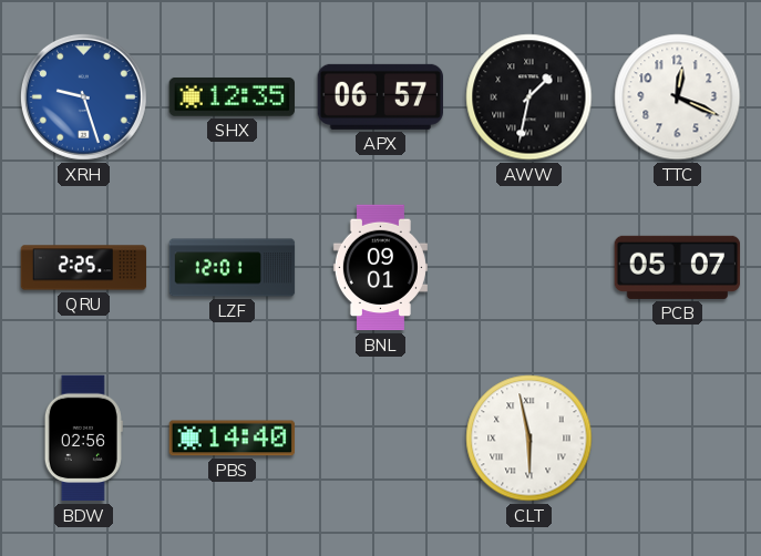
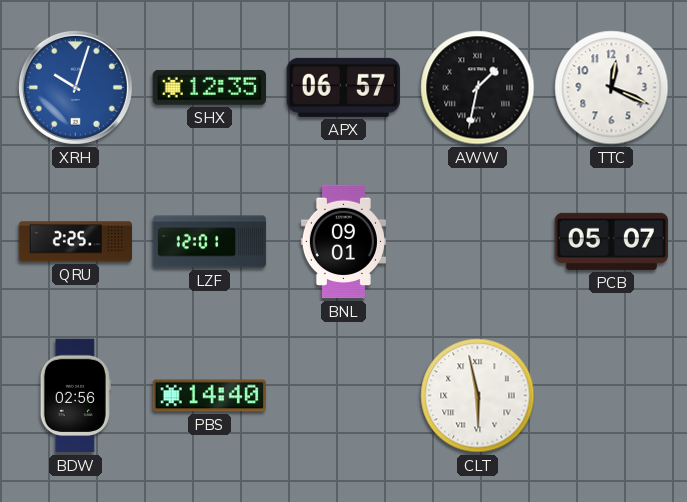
XRH: 9:27 -> 10:03
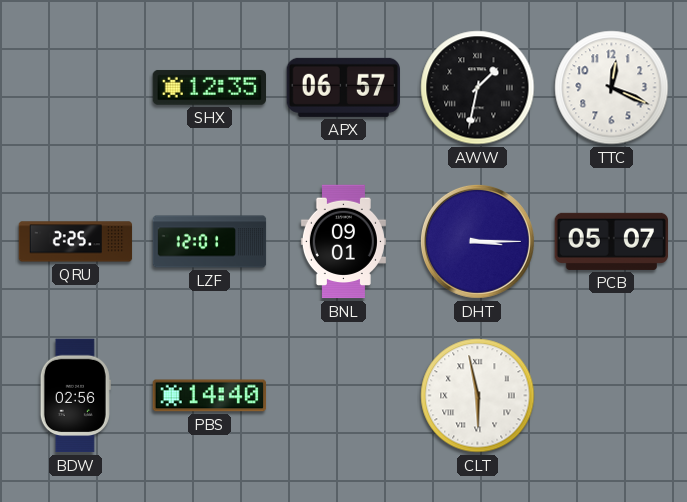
XRH: 10:03 -> none
DHT: none -> 3:15
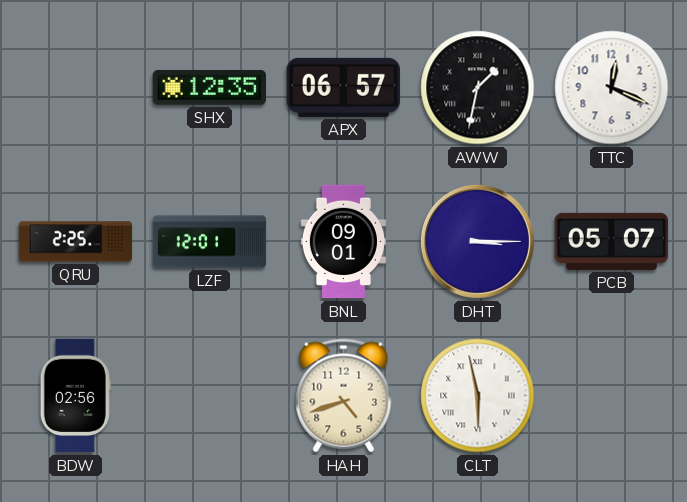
PBS: 14:40 -> none
HAH: none -> 4:42
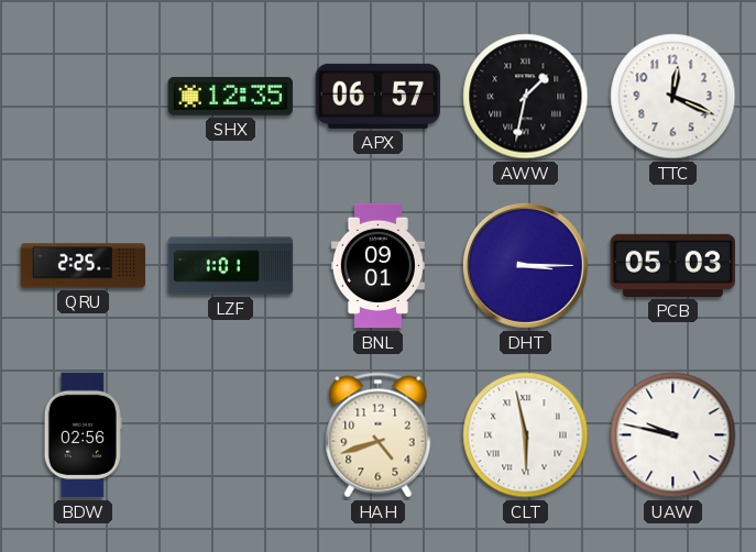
LZF: 12:01 -> 1:01
PCB: 05:07 -> 05:03
UAW: none -> 9:47
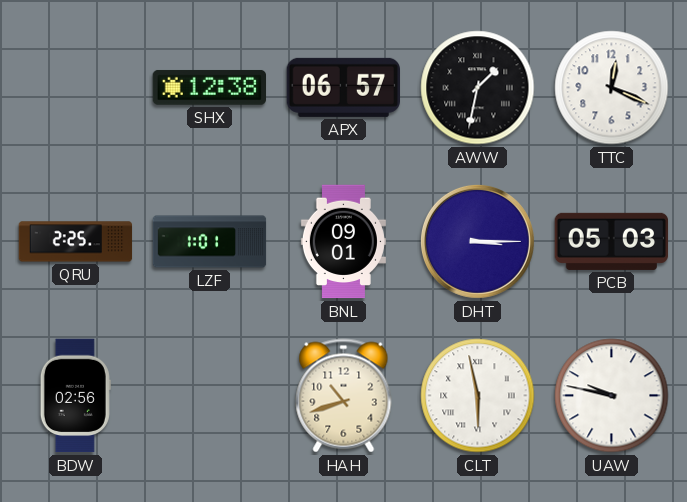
SHX: 12:35 -> 12:38
HAH: 4:42 -> 10:42
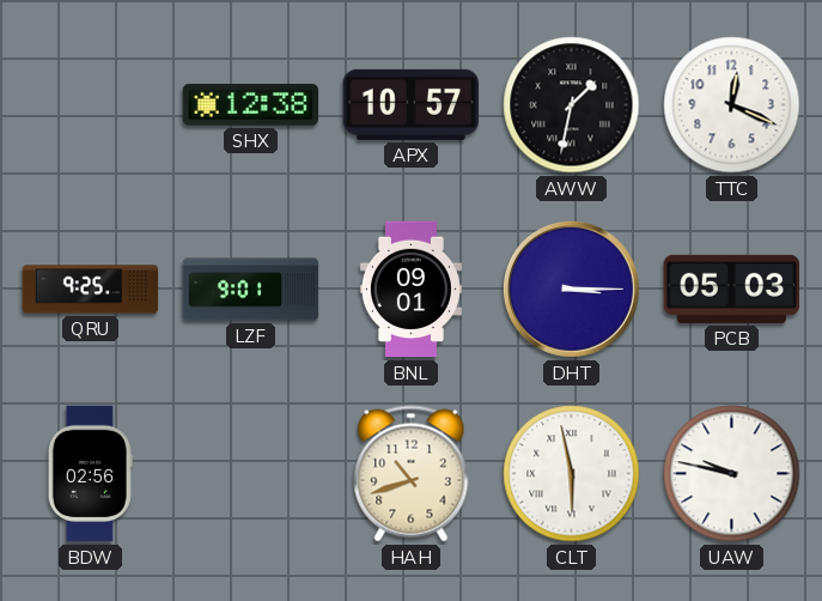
APX: 06:57 -> 10:57
QRU: 2:25 -> 9:25
LZF: 1:01 -> 9:01
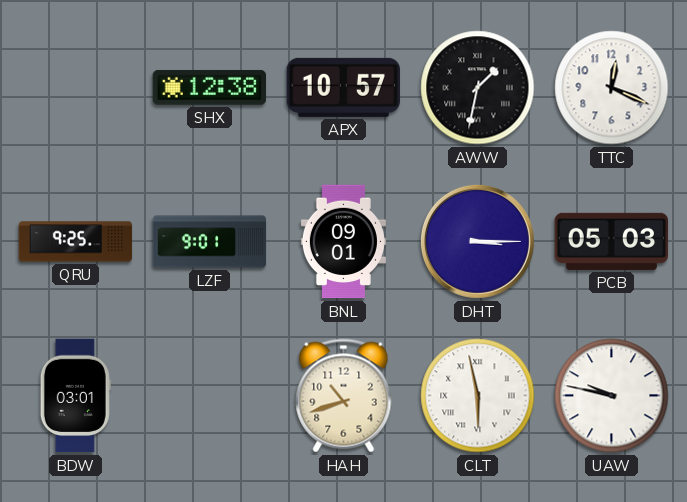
BDW: 02:56 -> 03:01
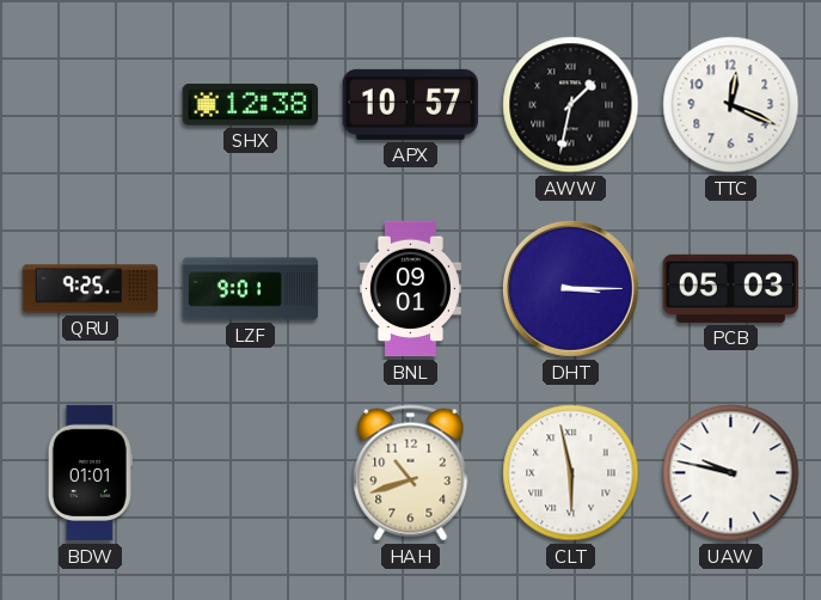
BDW: 03:01 -> 01:01
